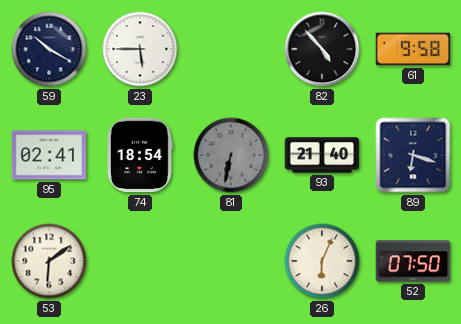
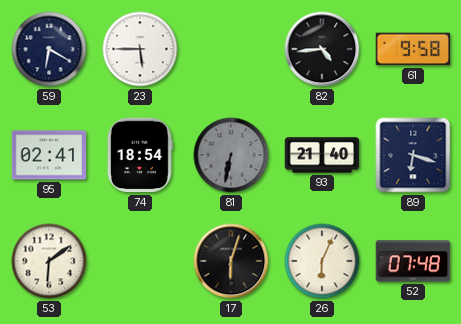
59: 10:20 -> 6:20
82: 4:53 -> 4:44
17: none -> 6:03
52: 07:50 -> 07:48
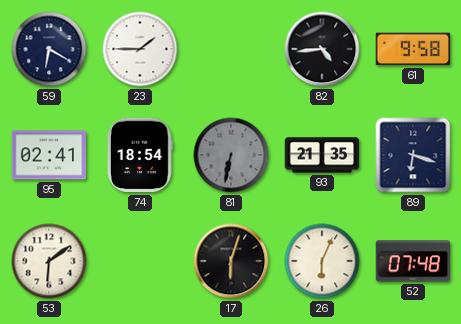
23: 5:45 -> 1:45
93: 21:40 -> 21:35
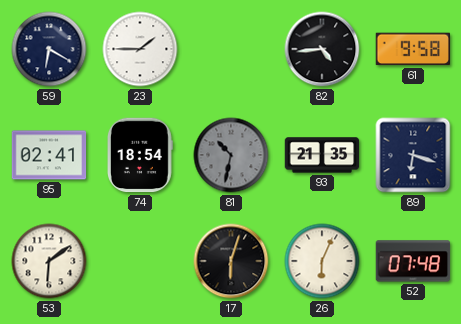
81: 6:32 -> 10:32
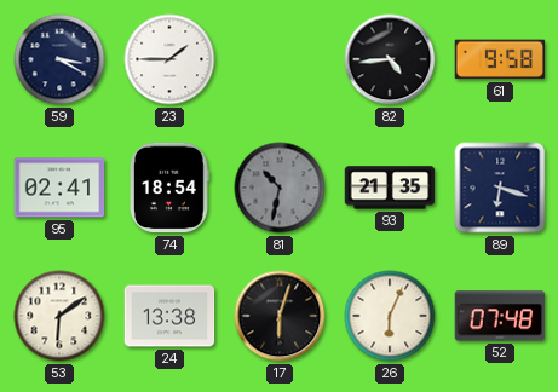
59: 6:20 -> 3:20
24: none -> 13:38
